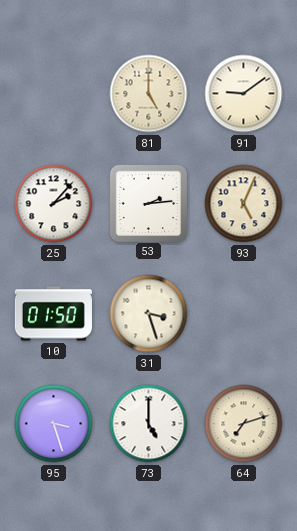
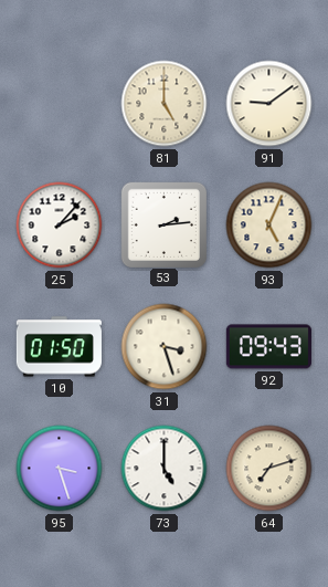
92: none -> 09:43
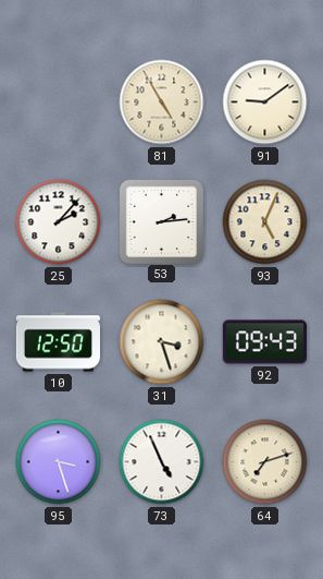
81: 5:00 -> 4:55
10: 01:50 -> 12:50
73: 5:00 -> 4:56
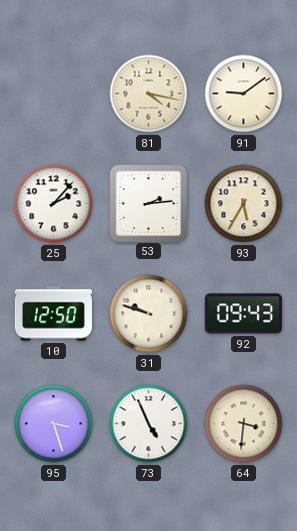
81: 4:55 -> 4:17
93: 5:04 -> 5:35
31: 3:27 -> 9:48
64: 7:12 -> 3:31
